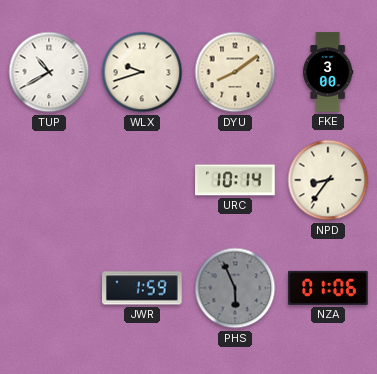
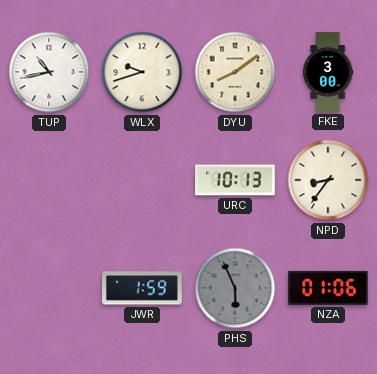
TUP: 10:40 -> 10:43
URC: 10:14 -> 10:13
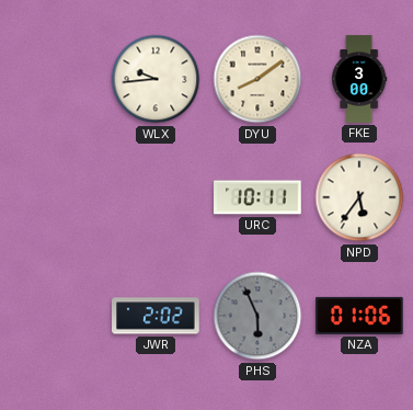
TUP: 10:43 -> none
WLX: 9:42 -> 9:44
URC: 10:13 -> 10:11
NPD: 8:36 -> 5:36
JWR: 1:59 -> 2:02
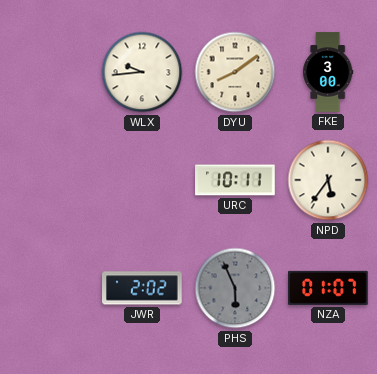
NZA: 01:06 -> 01:07
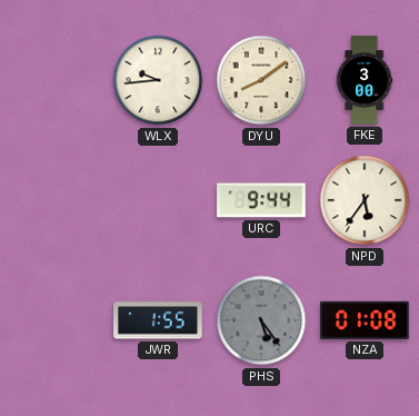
URC: 10:11 -> 9:44
JWR: 2:02 -> 1:55
PHS: 5:56 -> 5:24
NZA: 01:07 -> 01:08
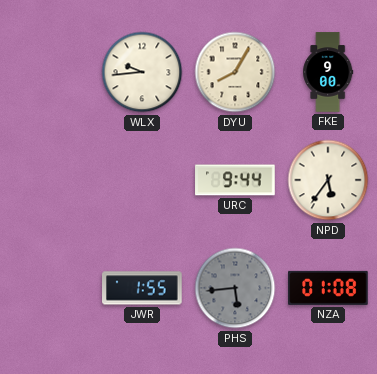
DYU: 8:09 -> 8:05
FKE: 3:00 -> 9:00
PHS: 5:24 -> 5:44
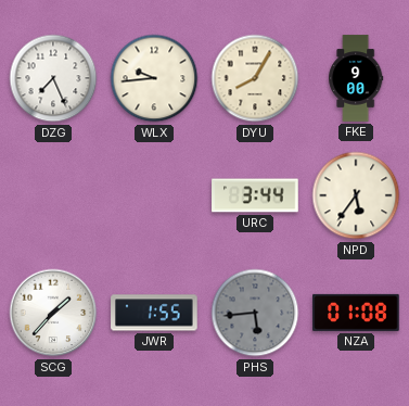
DZG: none -> 7:26
URC: 9:44 -> 3:44
SCG: none -> 1:37
